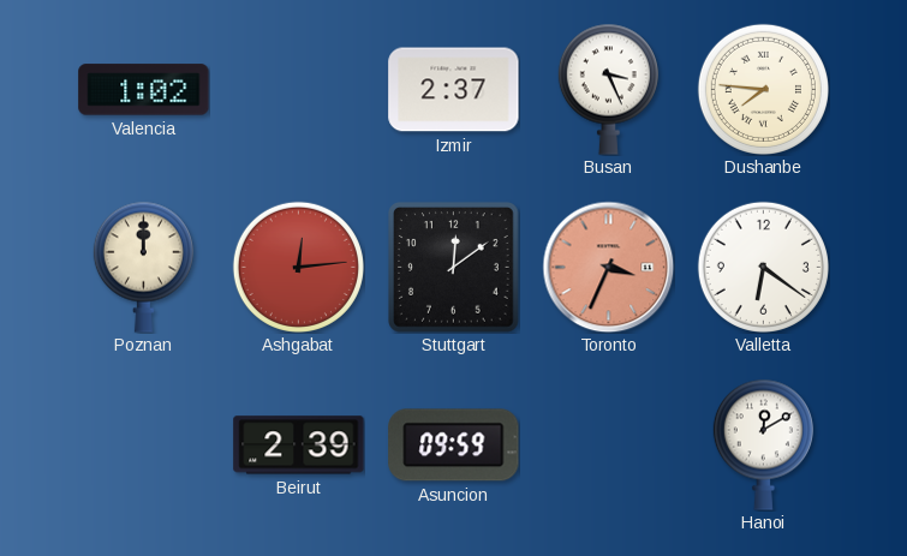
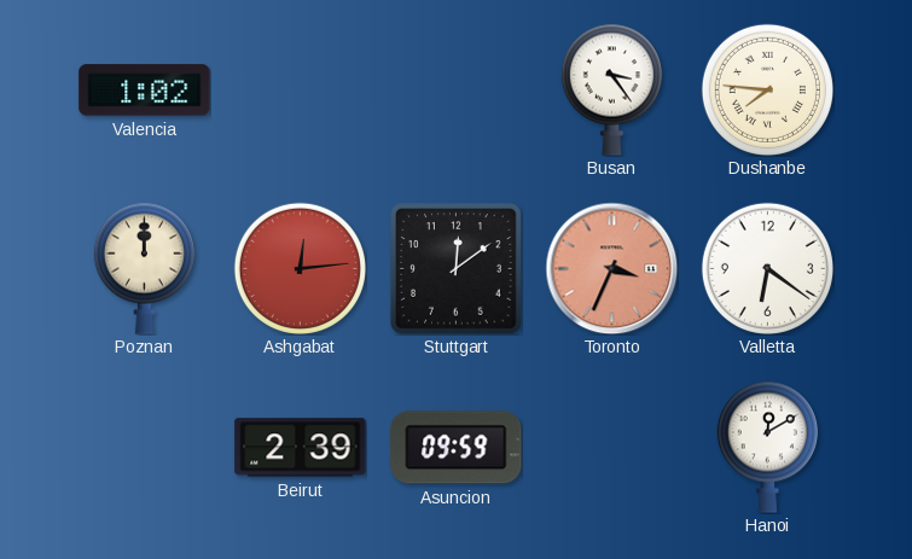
Izmir: 2:37 -> none
Busan: 3:26 -> 3:24
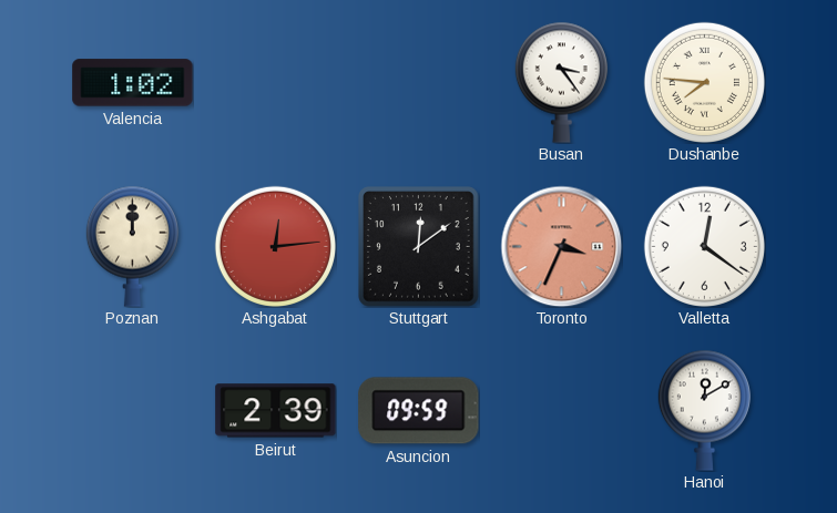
Valletta: 6:21 -> 12:21
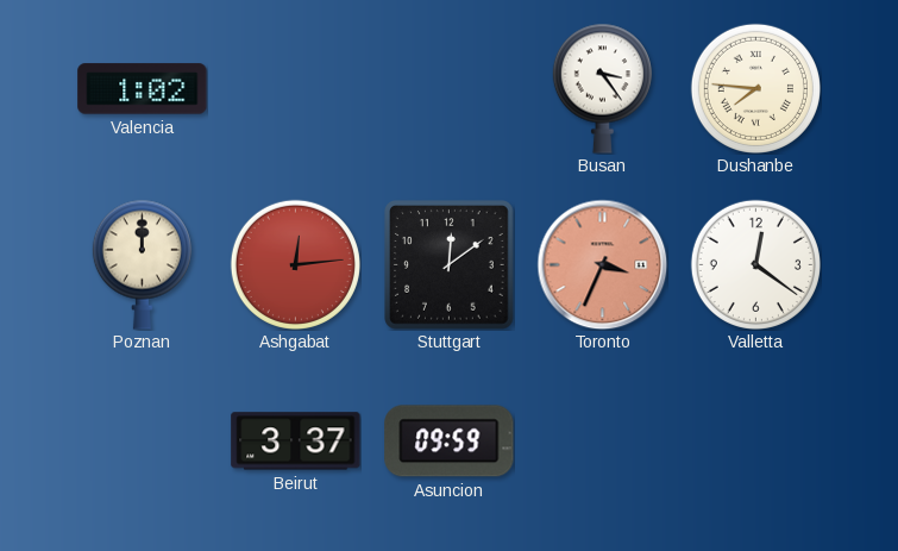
Beirut: 2:39 -> 3:37
Hanoi: 12:10 -> none
